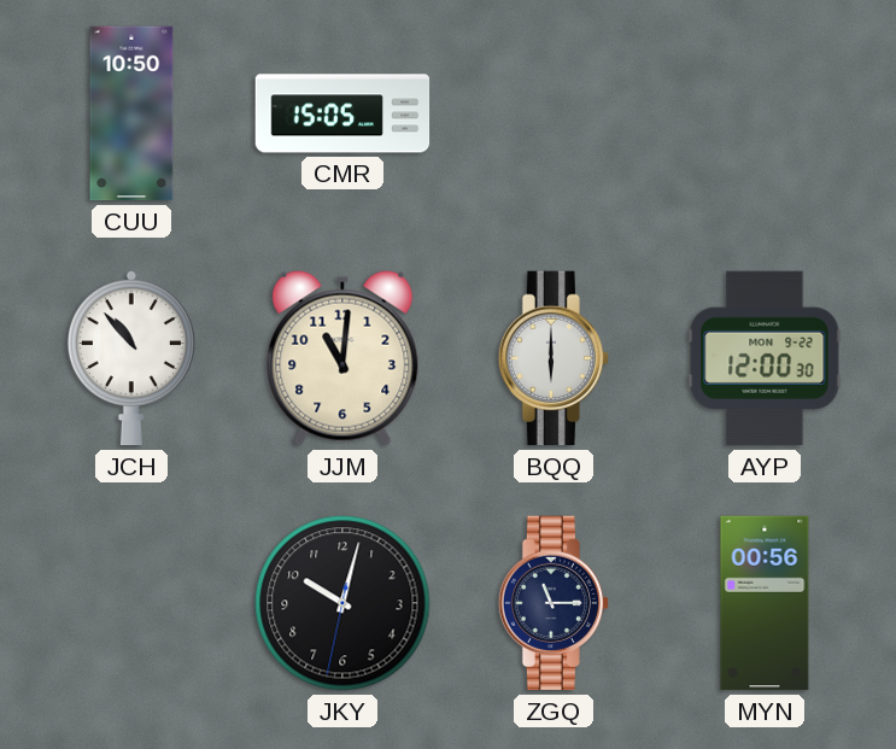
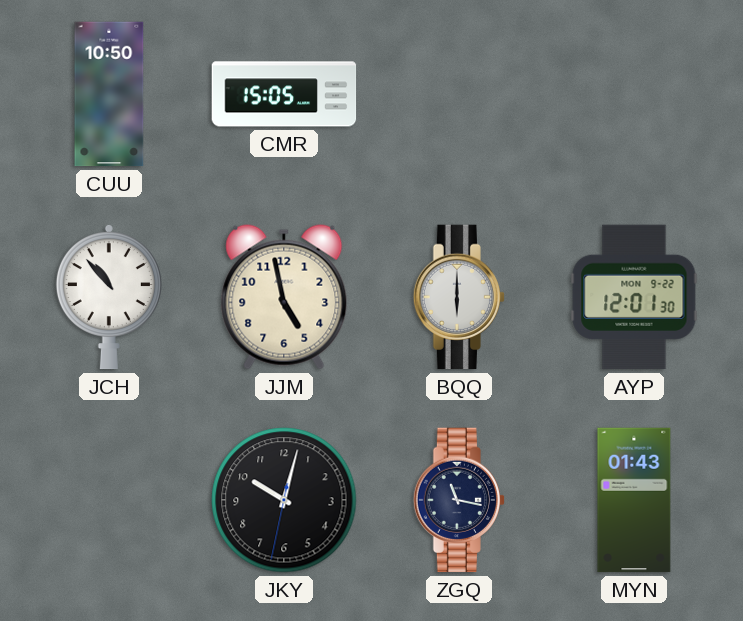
JJM: 11:01 -> 4:58
AYP: 12:00 -> 12:01
ZGQ: 11:15 -> 11:17
MYN: 00:56 -> 01:43
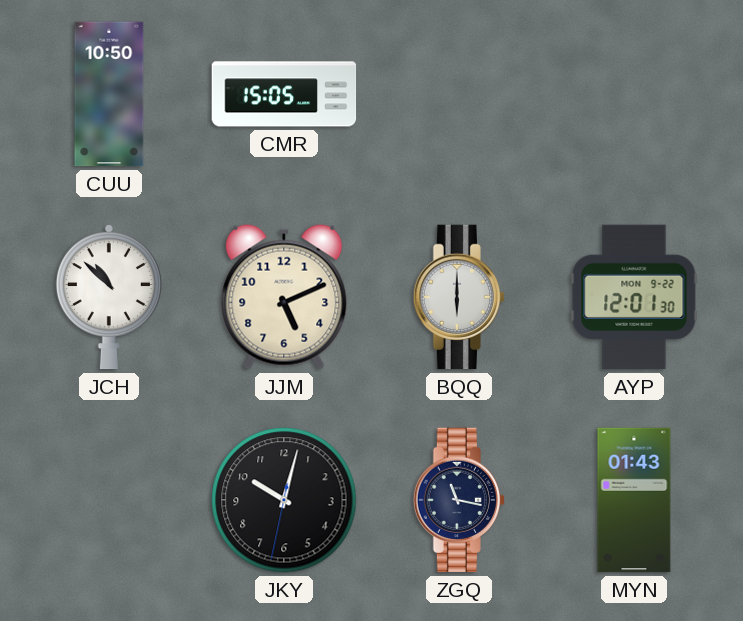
JCH: 10:53 -> 10:52
JJM: 4:58 -> 5:11
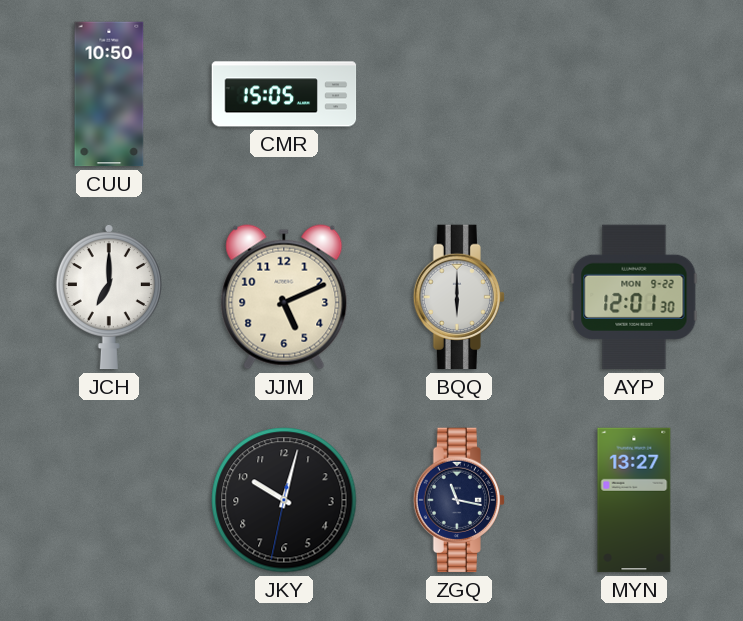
JCH: 10:52 -> 7:00
MYN: 01:43 -> 13:27
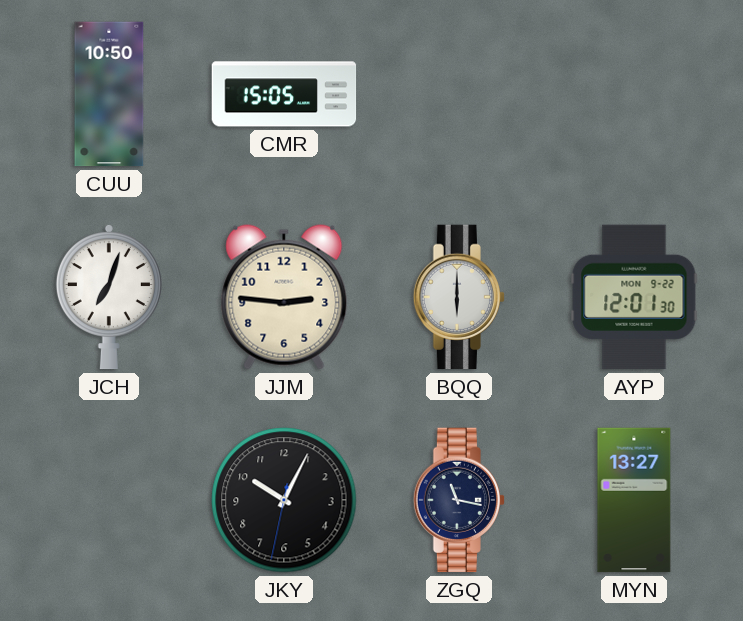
JCH: 7:00 -> 7:03
JJM: 5:11 -> 2:46
JKY: 10:02 -> 10:04
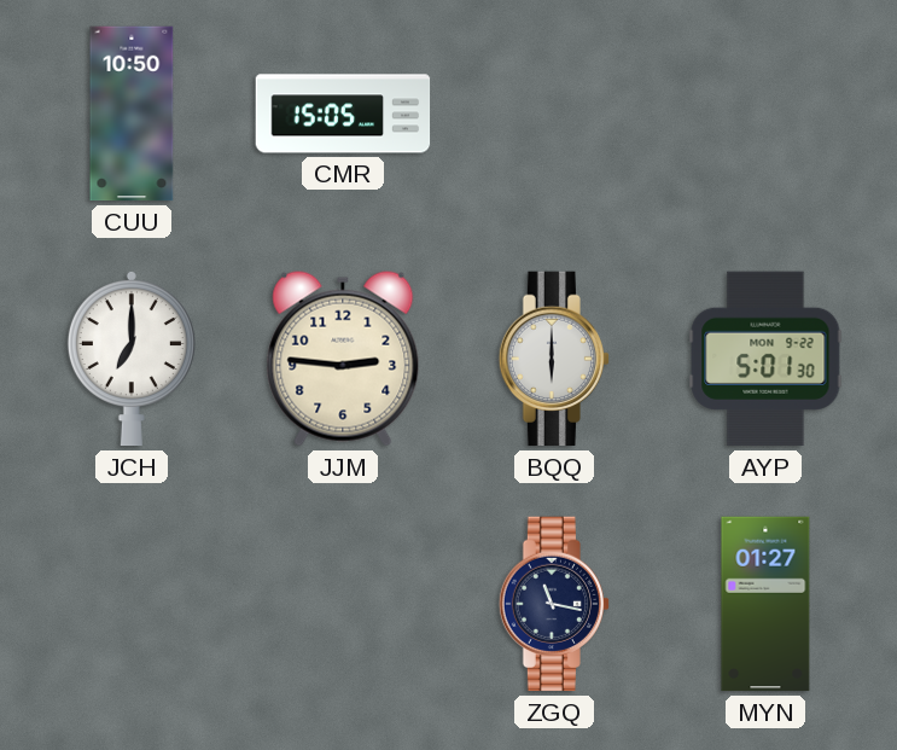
JCH: 7:03 -> 7:00
AYP: 12:01 -> 5:01
JKY: 10:04 -> none
MYN: 13:27 -> 01:27
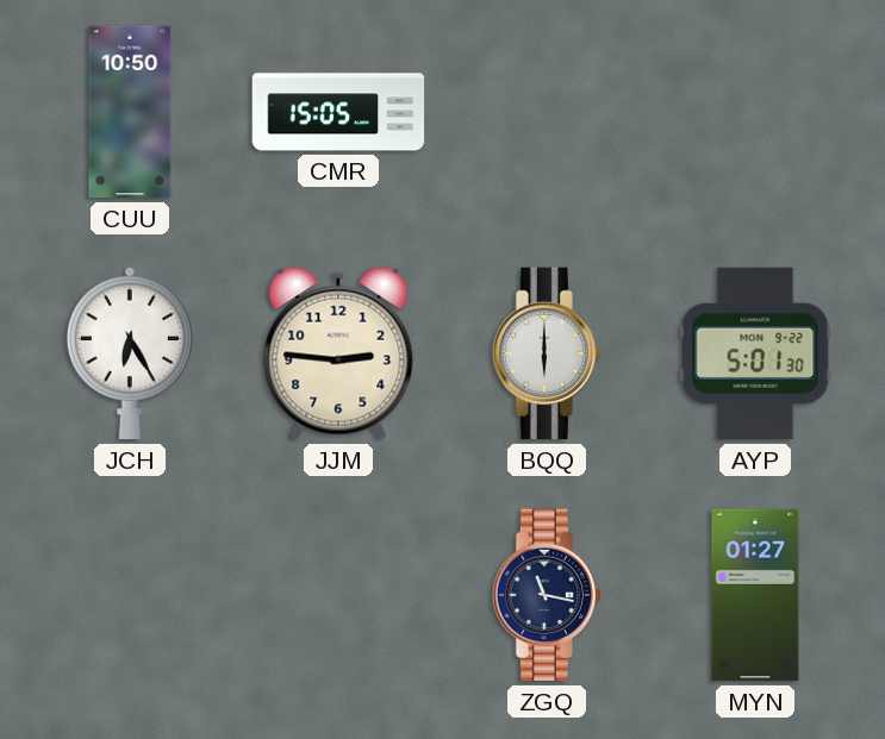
JCH: 7:00 -> 6:25
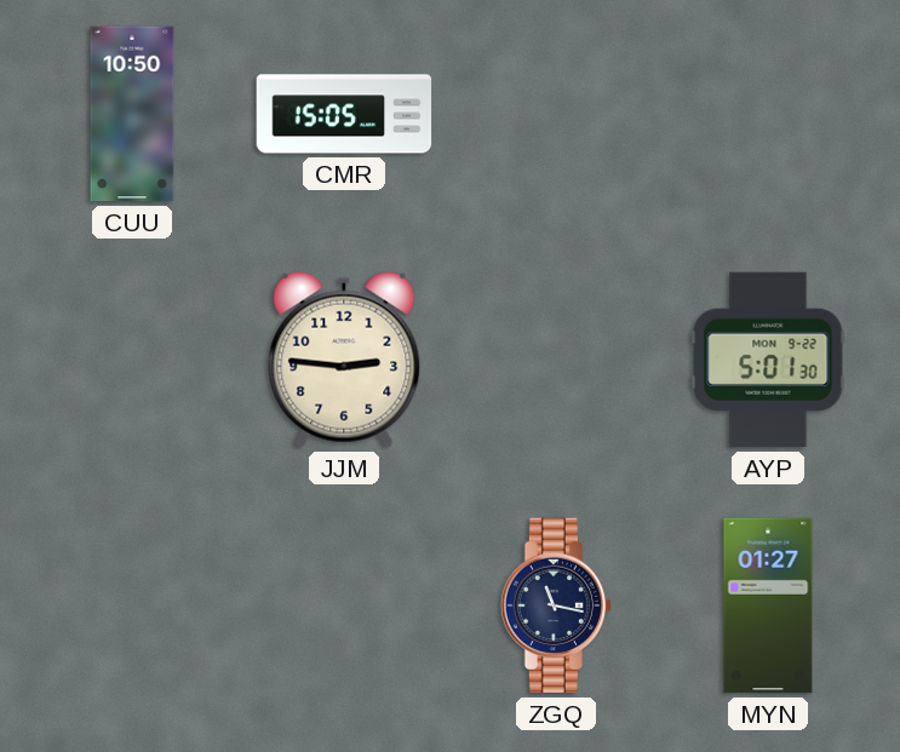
JCH: 6:25 -> none
BQQ: 6:00 -> none
